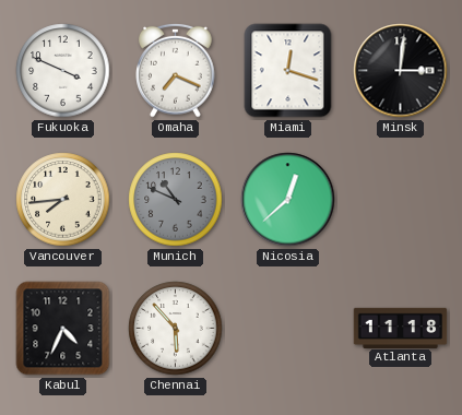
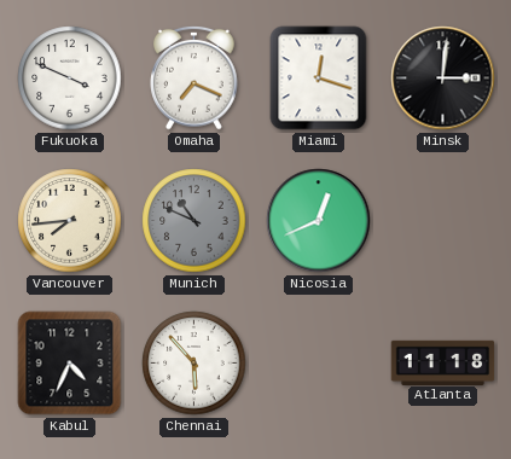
Nicosia: 12:38 -> 12:41
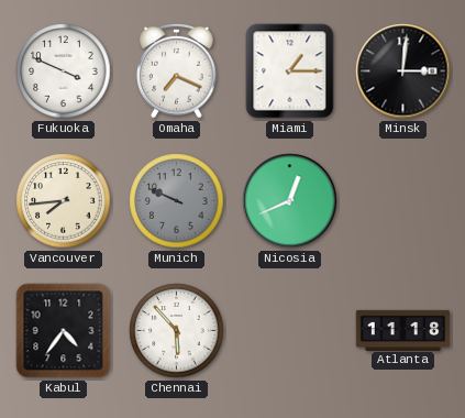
Miami: 12:18 -> 1:15
Munich: 10:49 -> 9:49
Kabul: 4:34 -> 4:36
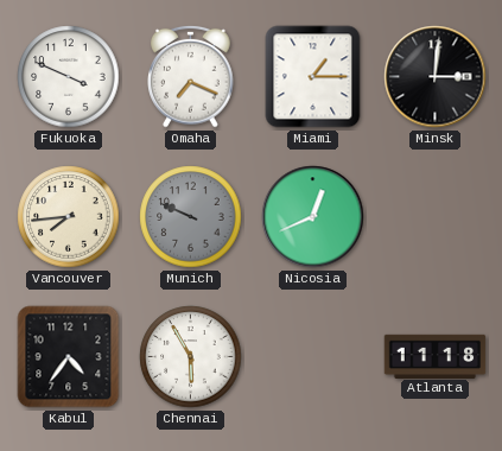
Chennai: 5:53 -> 5:55
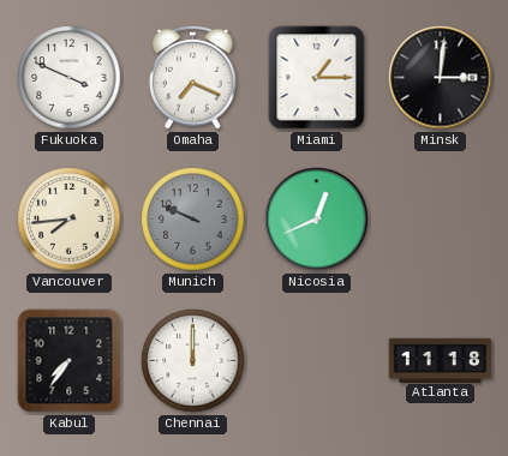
Kabul: 4:36 -> 7:36
Chennai: 5:55 -> 12:00
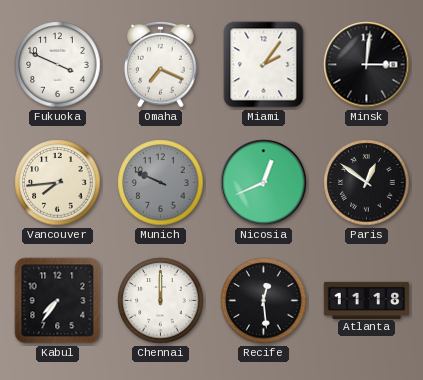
Miami: 1:15 -> 2:06
Paris: none -> 12:51
Recife: none -> 12:29
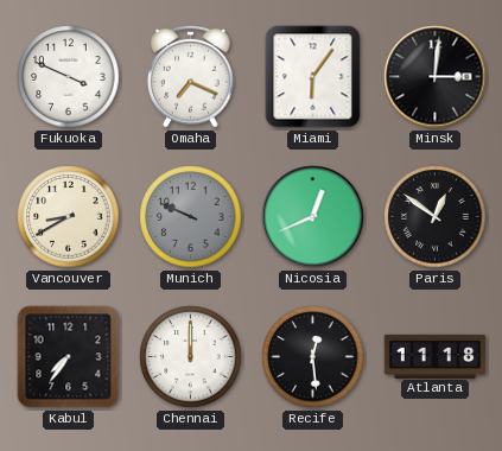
Miami: 2:06 -> 6:06
Vancouver: 7:44 -> 8:40
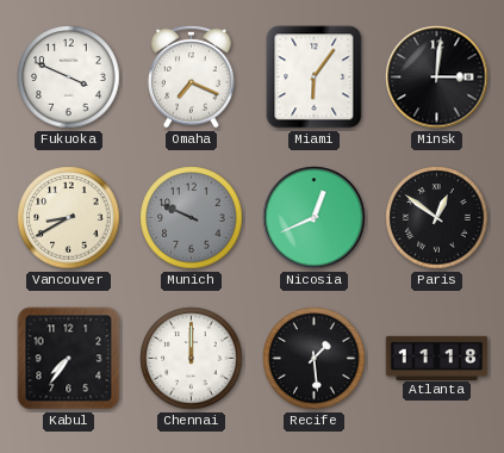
Recife: 12:29 -> 1:29
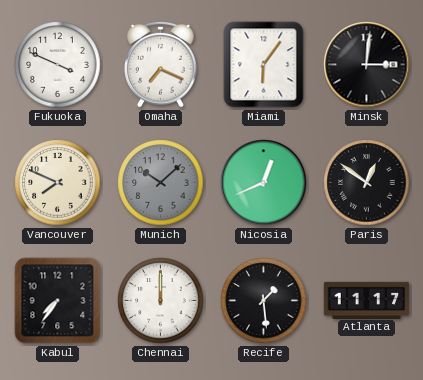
Vancouver: 8:40 -> 7:49
Munich: 9:49 -> 10:08
Atlanta: 11:18 -> 11:17
